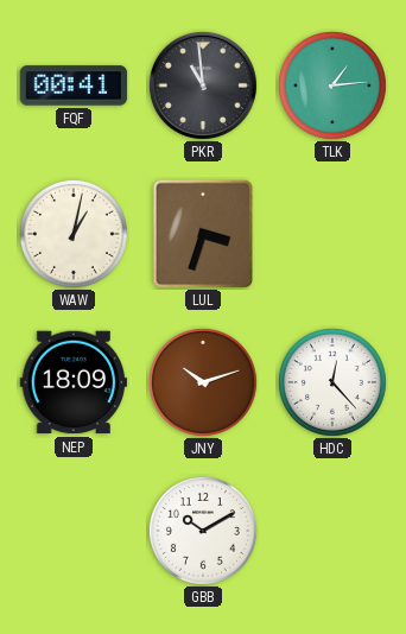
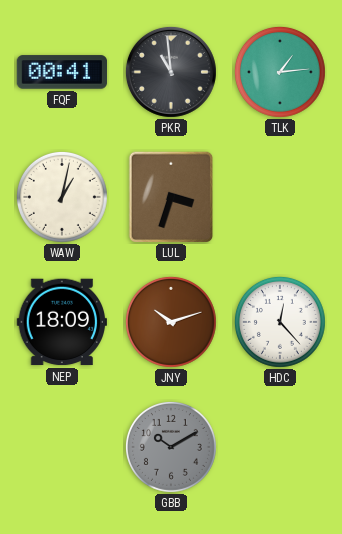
GBB dial: white -> grey
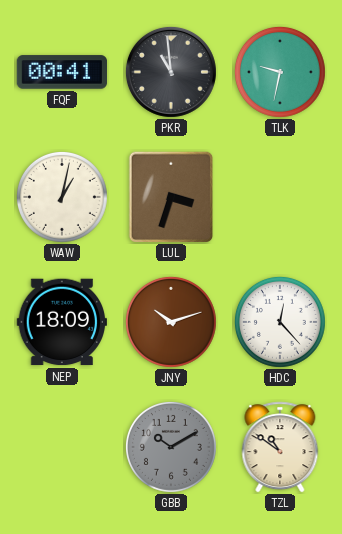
TLK: 1:14 -> 9:32
TZL: none -> 10:51
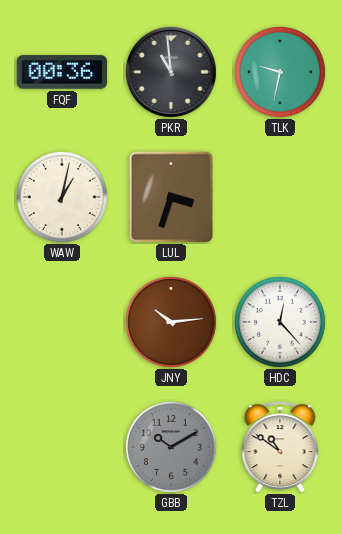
FQF: 00:41 -> 00:36
NEP: 18:09 -> none
JNY: 10:12 -> 10:14
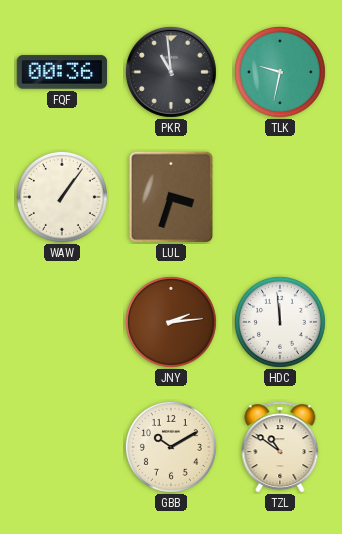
WAW: 1:02 -> 1:06
JNY: 10:14 -> 2:14
HDC: 12:23 -> 11:59
GBB dial: grey -> cream
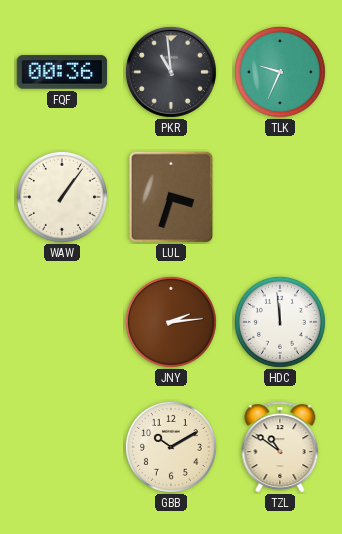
TLK: 9:32 -> 9:34
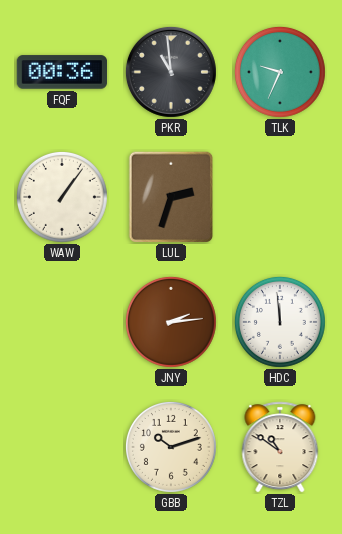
LUL: 3:33 -> 2:33
GBB: 10:10 -> 10:12
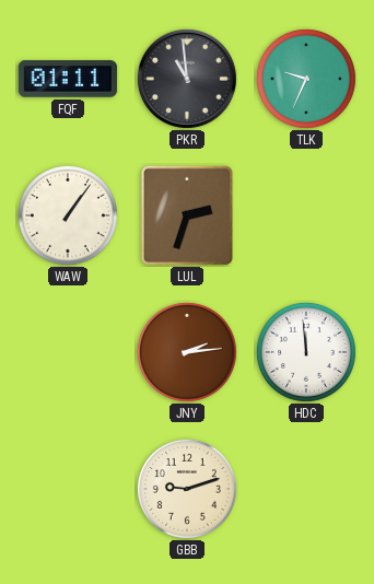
FQF: 00:36 -> 01:11
GBB: 10:12 -> 9:12
TZL: 10:51 -> none
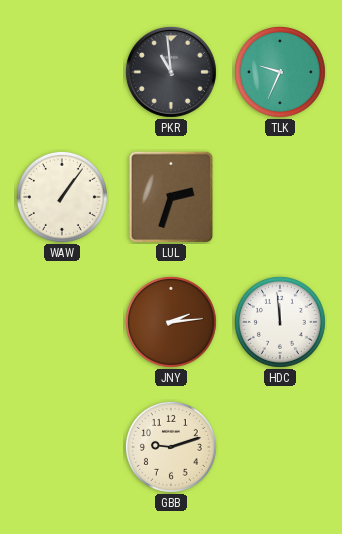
FQF: 01:11 -> none
